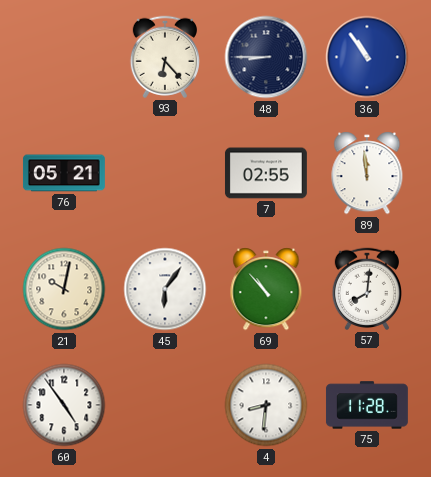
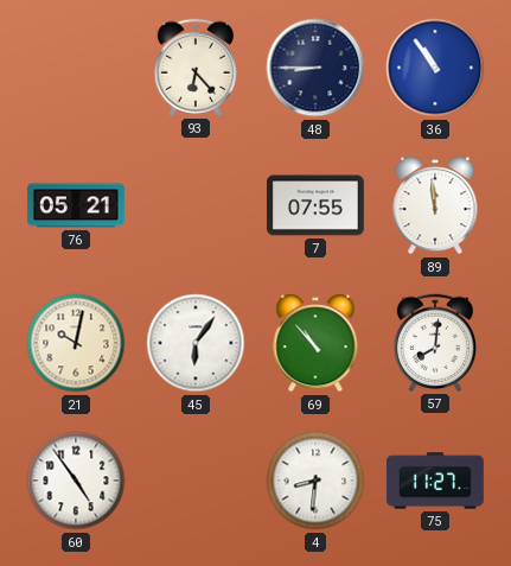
7: 02:55 -> 07:55
75: 11:28 -> 11:27
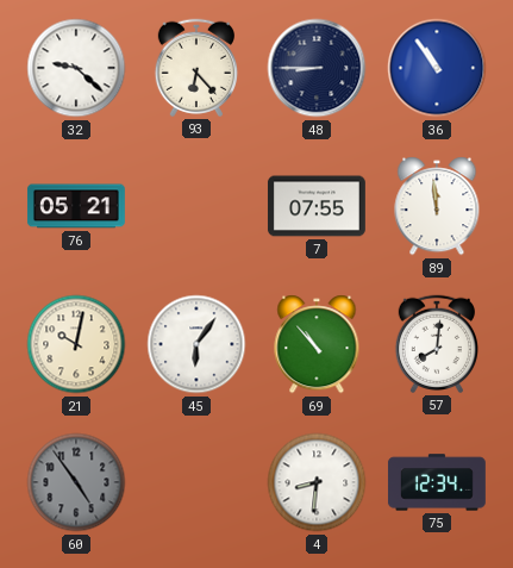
32: none -> 9:22
60 dial: white -> grey
75: 11:27 -> 12:34
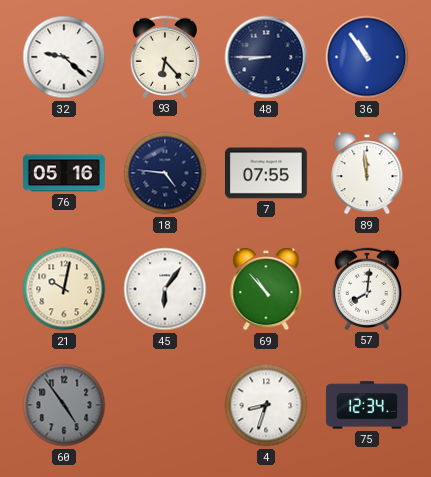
76: 05:21 -> 05:16
18: none -> 4:46
4: 8:31 -> 8:33
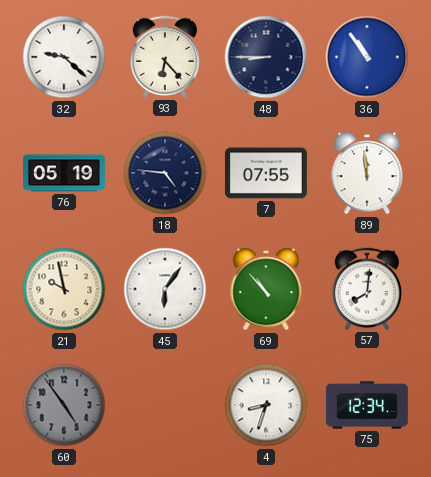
76: 05:16 -> 05:19
21: 10:02 -> 9:58
